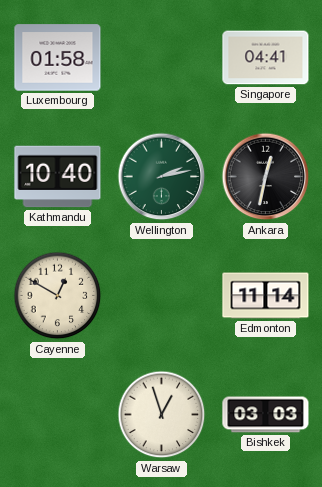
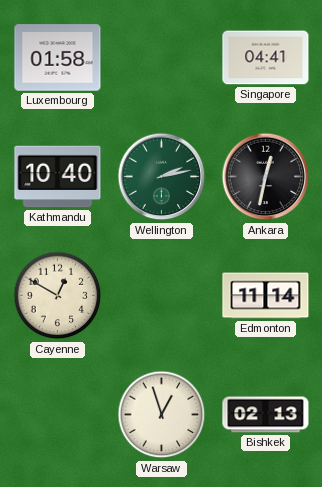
Bishkek: 03:03 -> 02:13
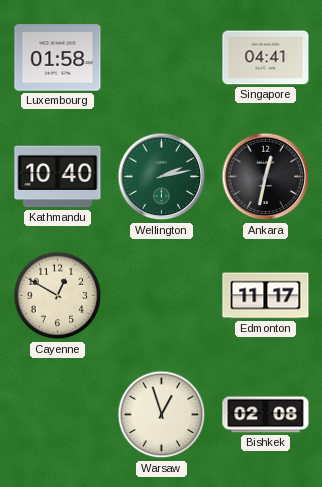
Edmonton: 11:14 -> 11:17
Bishkek: 02:13 -> 02:08
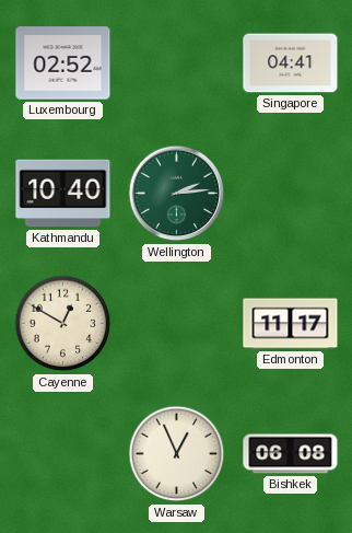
Luxembourg: 01:58 -> 02:52
Wellington: 2:13 -> 2:14
Ankara: 12:32 -> none
Warsaw: 12:57 -> 12:56
Bishkek: 02:08 -> 06:08
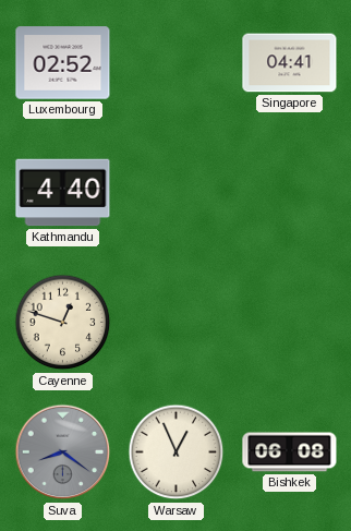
Kathmandu: 10:40 -> 4:40
Wellington: 2:14 -> none
Cayenne: 12:50 -> 12:48
Edmonton: 11:17 -> none
Suva: none -> 8:21
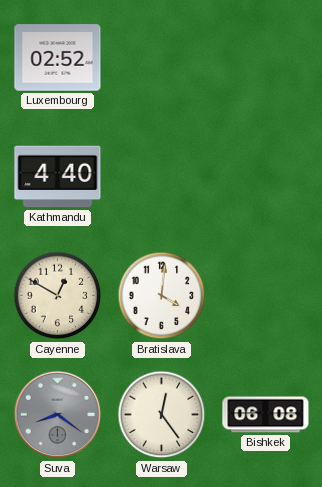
Singapore: 04:41 -> none
Cayenne: 12:48 -> 12:50
Bratislava: none -> 4:01
Warsaw: 12:56 -> 12:24
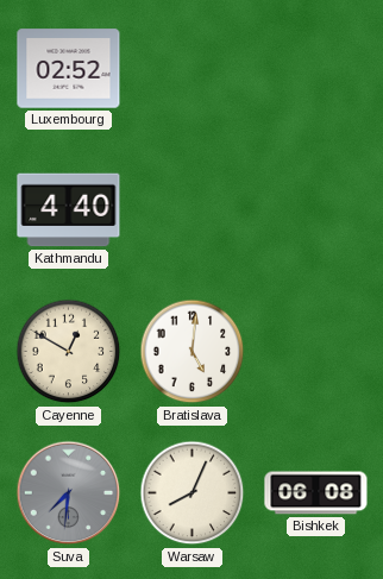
Bratislava: 4:01 -> 5:01
Suva: 8:21 -> 7:31
Warsaw: 12:24 -> 8:04
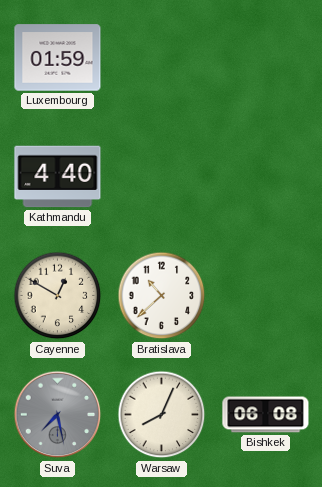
Luxembourg: 02:52 -> 01:59
Bratislava: 5:01 -> 10:38
Suva: 7:31 -> 7:28
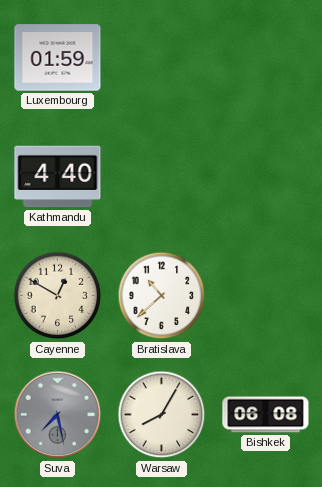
Warsaw: 8:04 -> 8:05
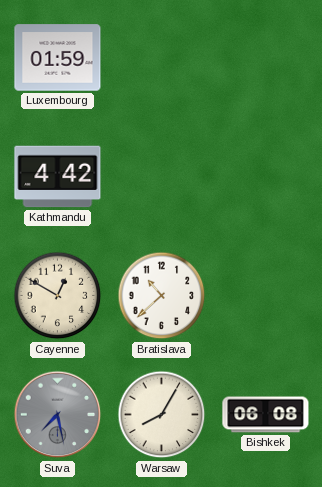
Kathmandu: 4:40 -> 4:42
